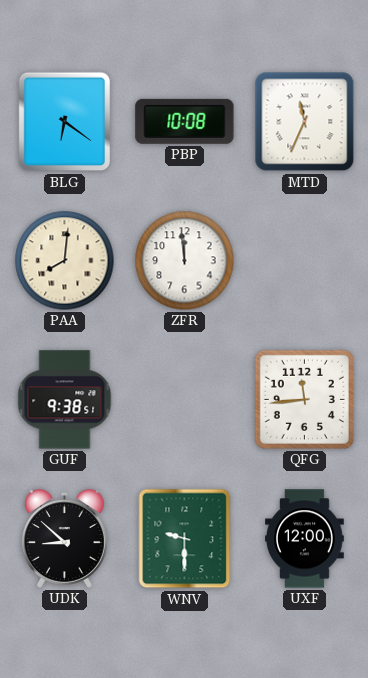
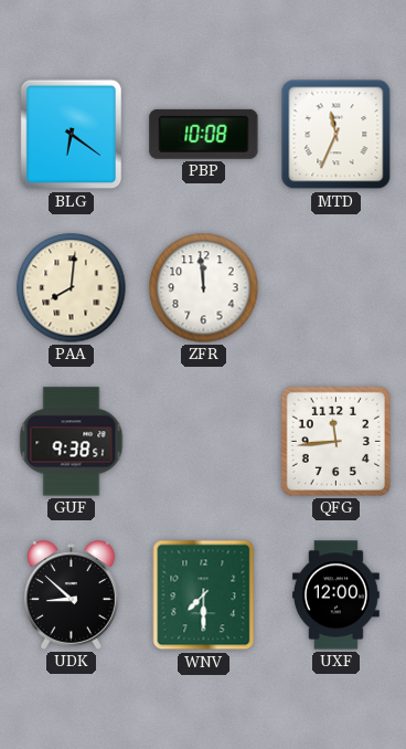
WNV: 9:30 -> 7:30
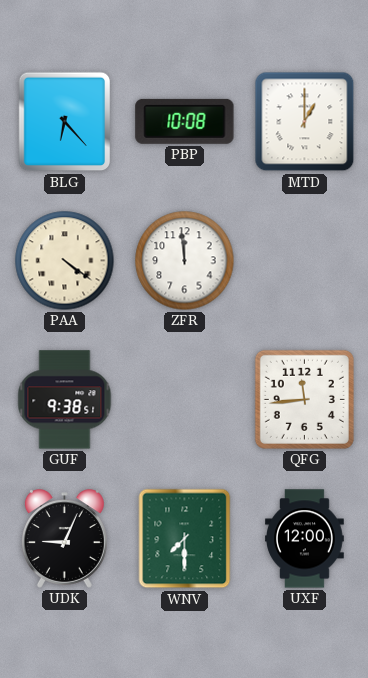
BLG: 6:21 -> 6:23
MTD: 11:34 -> 1:00
PAA: 8:01 -> 4:21
UDK: 8:52 -> 9:04
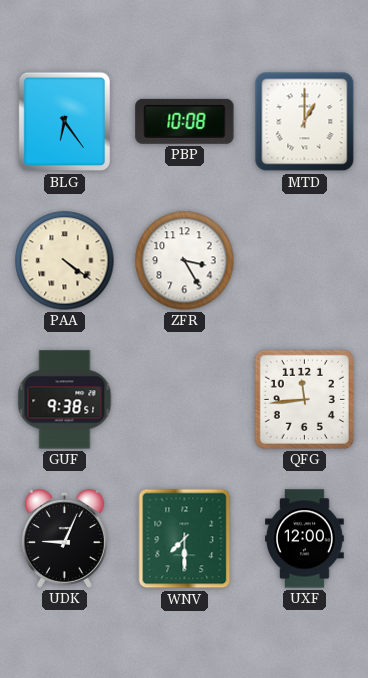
BLG: 6:23 -> 6:24
ZFR: 11:59 -> 3:25
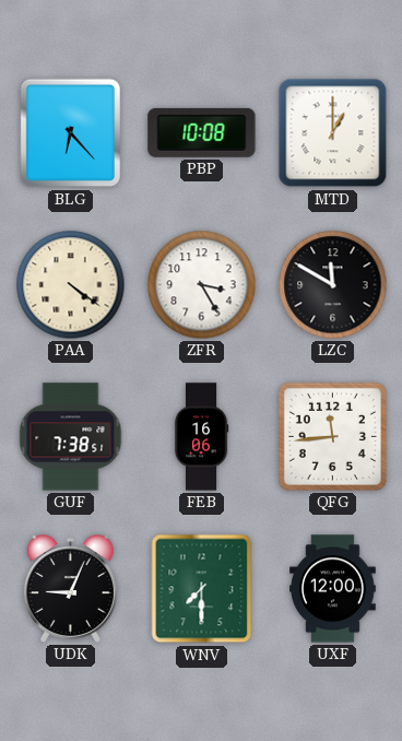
BLG: 6:24 -> 6:23
LZC: none -> 11:50
GUF: 9:38 -> 7:38
FEB: none -> 16:06
